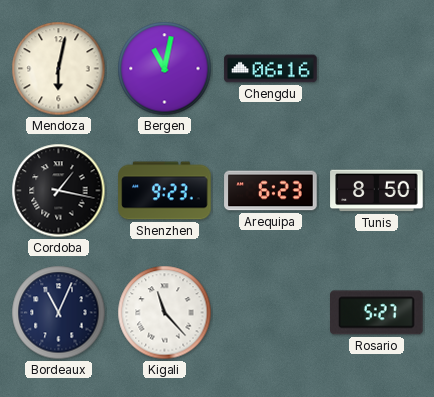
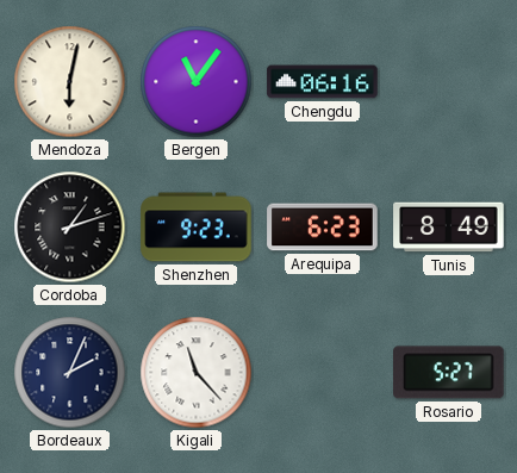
Bergen: 11:02 -> 11:06
Cordoba: 1:17 -> 1:12
Tunis: 8:50 -> 8:49
Bordeaux: 11:04 -> 2:04
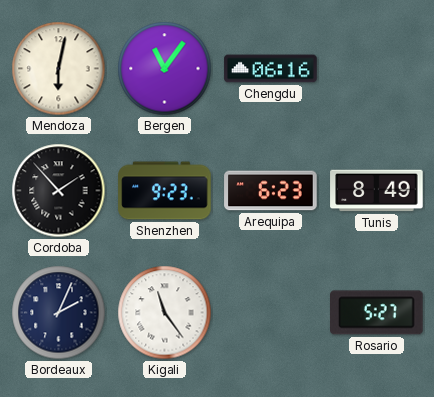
Cordoba: 1:12 -> 1:53
Kigali: 11:23 -> 11:24
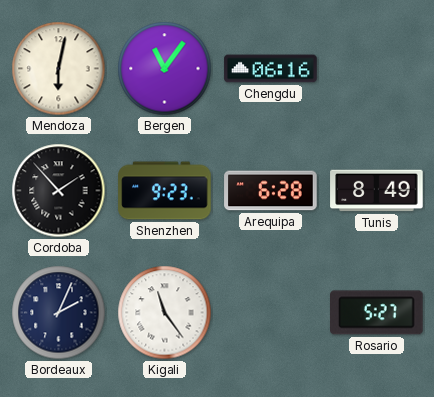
Arequipa: 6:23 -> 6:28
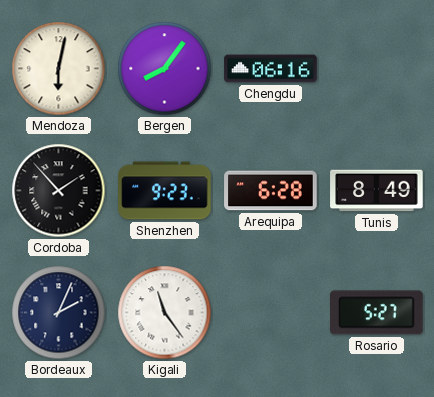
Bergen: 11:06 -> 8:06
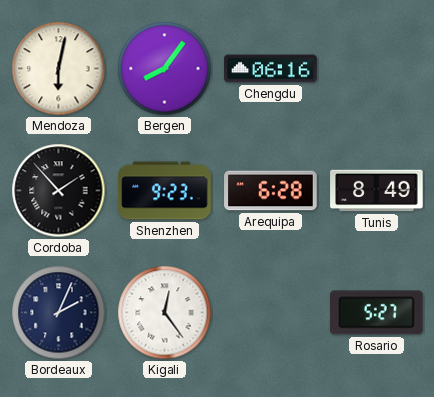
Kigali: 11:24 -> 12:24
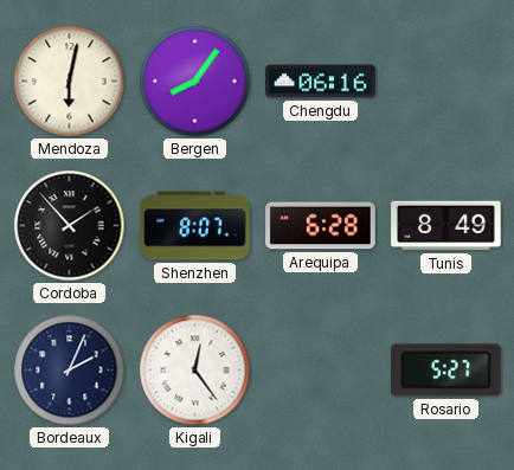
Shenzhen: 9:23 -> 8:07
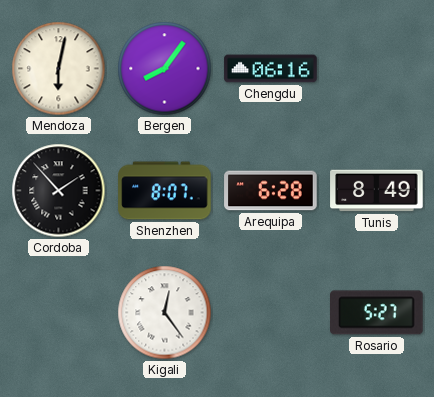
Bordeaux: 2:04 -> none
